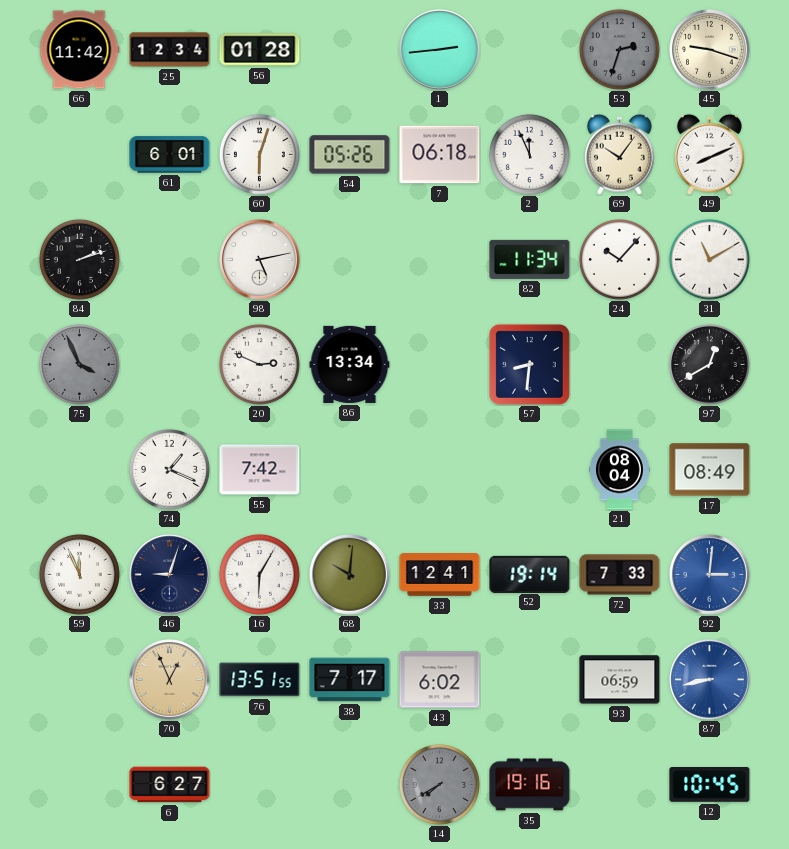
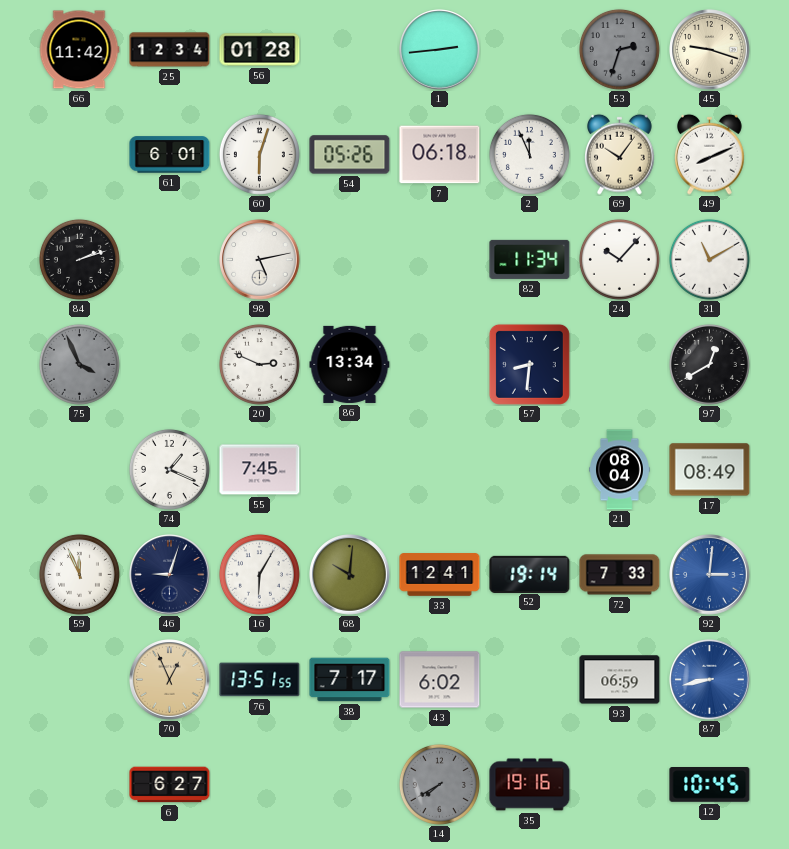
55: 7:42 -> 7:45
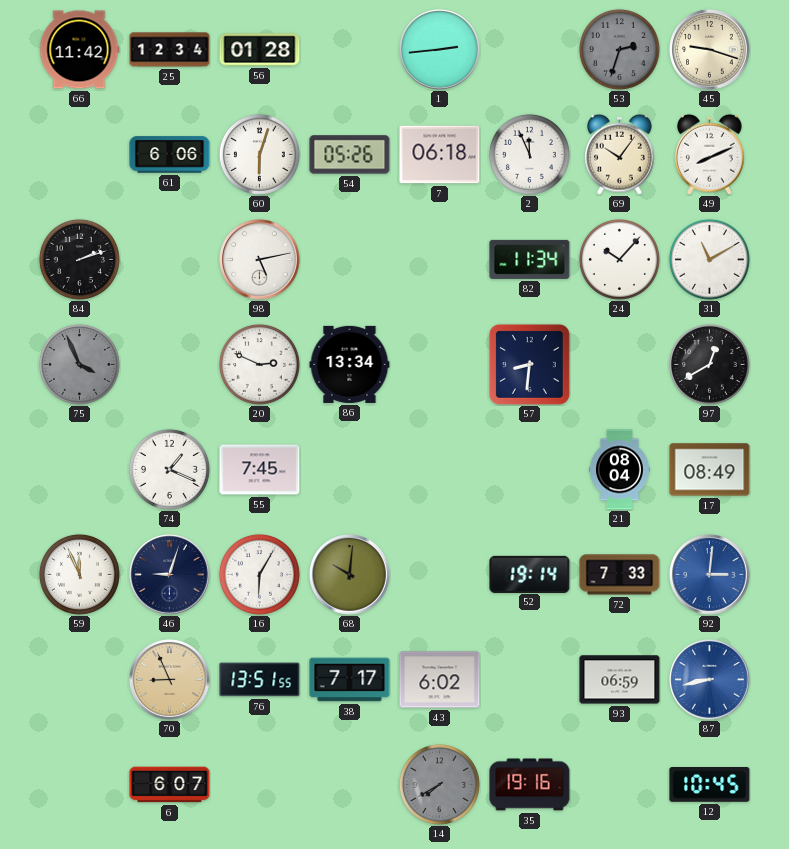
61: 6:01 -> 6:06
33: 12:41 -> none
70: 12:56 -> 8:56
6: 6:27 -> 6:07
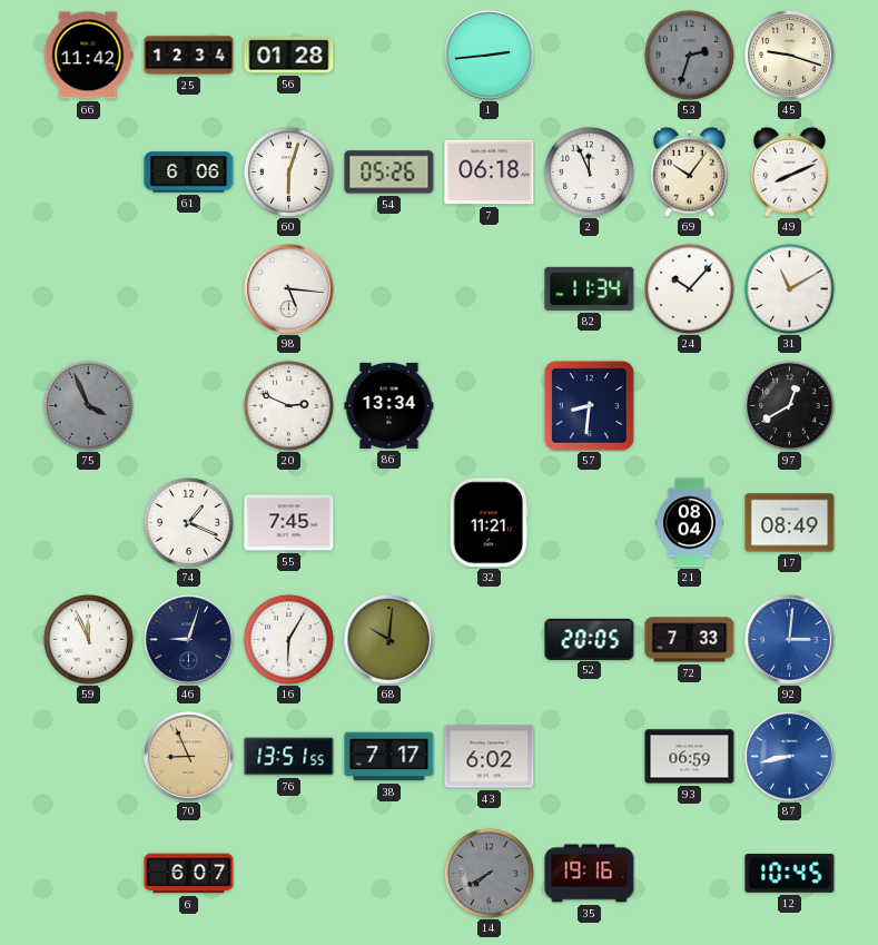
84: 2:12 -> none
98: 5:13 -> 5:16
32: none -> 11:21
52: 19:14 -> 20:05
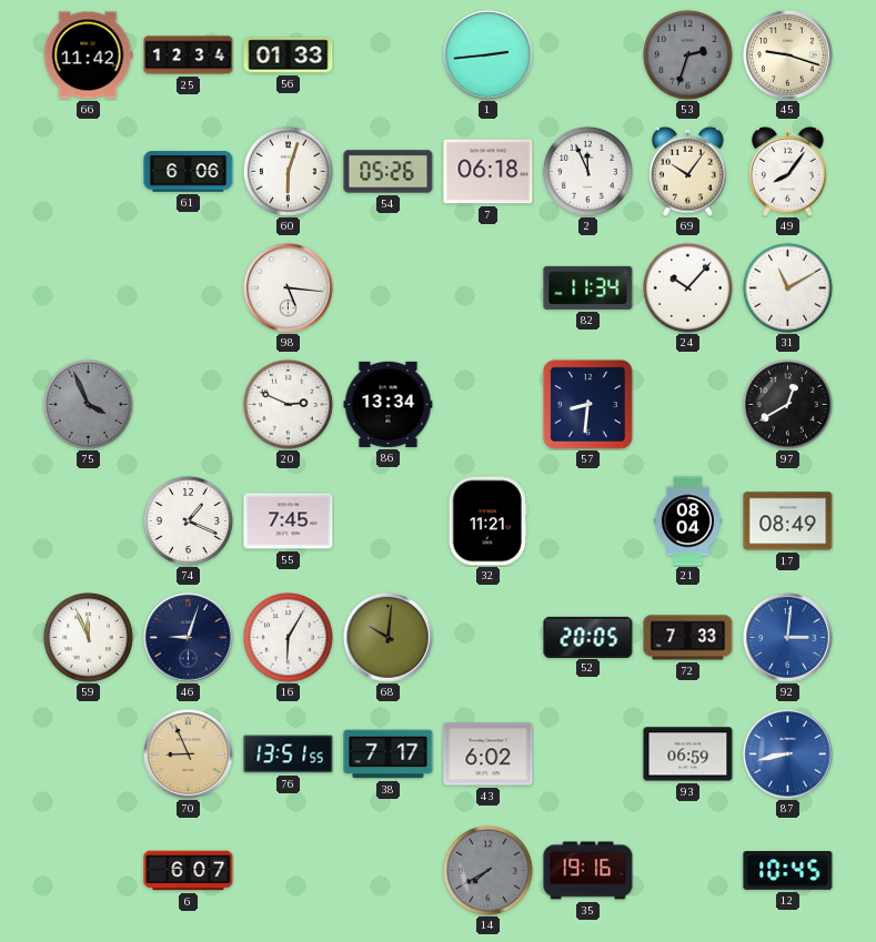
56: 01:28 -> 01:33
49: 8:11 -> 8:06
